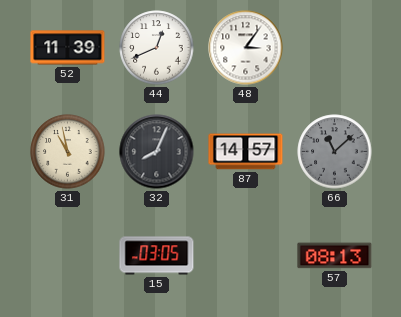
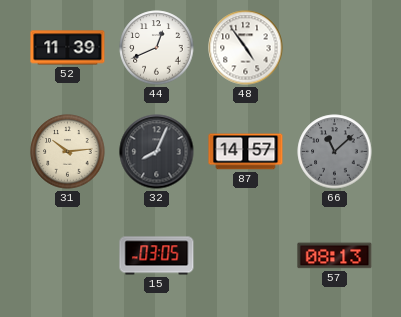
48: 3:06 -> 4:54
31: 10:58 -> 10:14
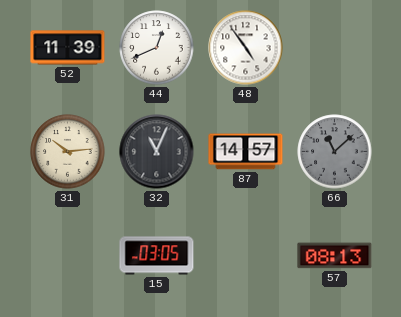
32: 8:04 -> 11:04
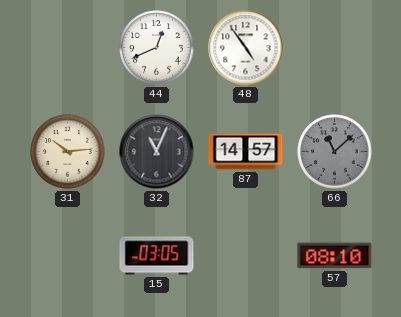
52: 11:39 -> none
57: 08:13 -> 08:10
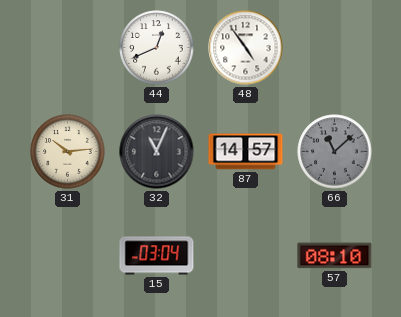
15: 03:05 -> 03:04
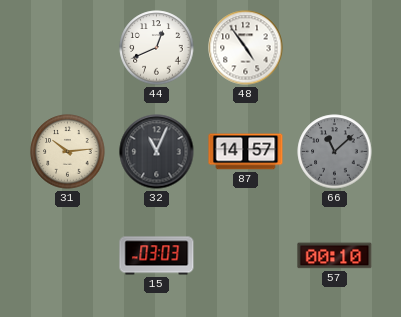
15: 03:04 -> 03:03
57: 08:10 -> 00:10
